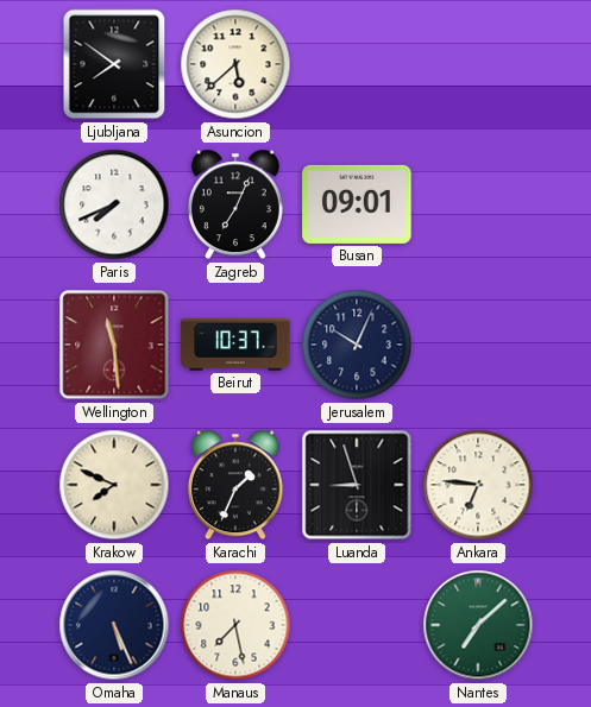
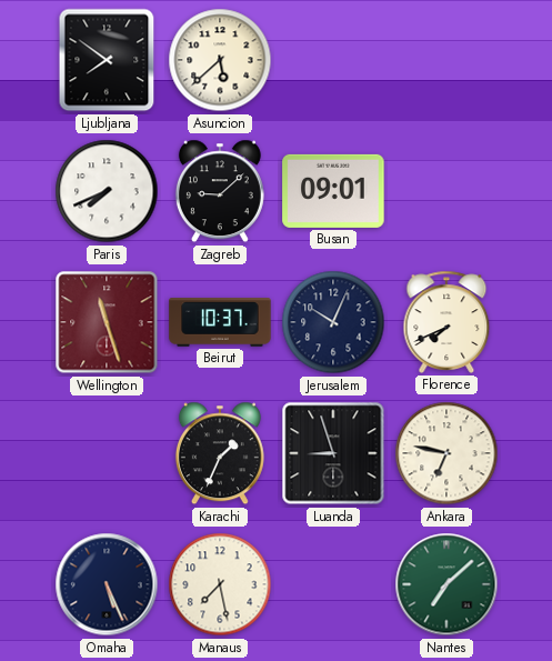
Zagreb: 7:04 -> 9:08
Wellington: 11:29 -> 11:27
Florence: none -> 7:41
Krakow: 7:49 -> none
Ankara: 6:46 -> 6:47
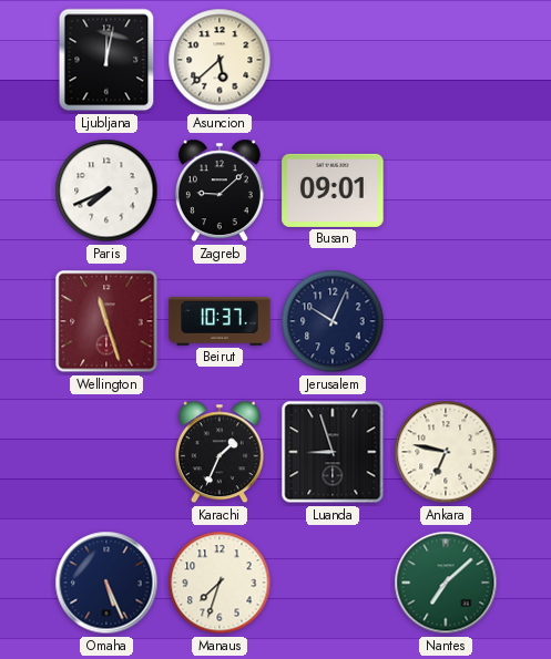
Ljubljana: 7:51 -> 12:02
Florence: 7:41 -> none
Manaus: 7:28 -> 7:33
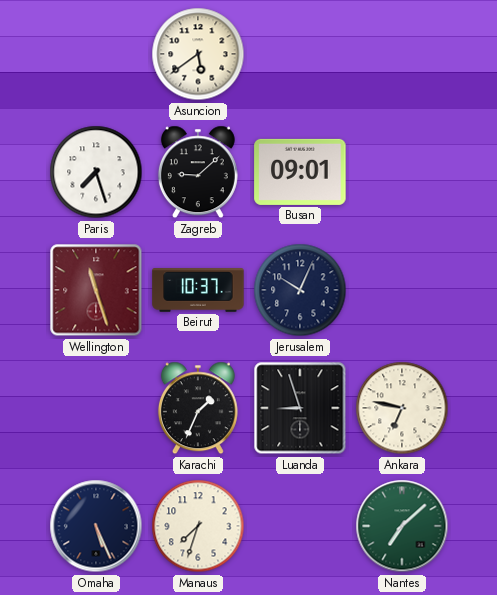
Ljubljana: 12:02 -> none
Asuncion: 5:38 -> 5:39
Paris: 7:41 -> 7:27
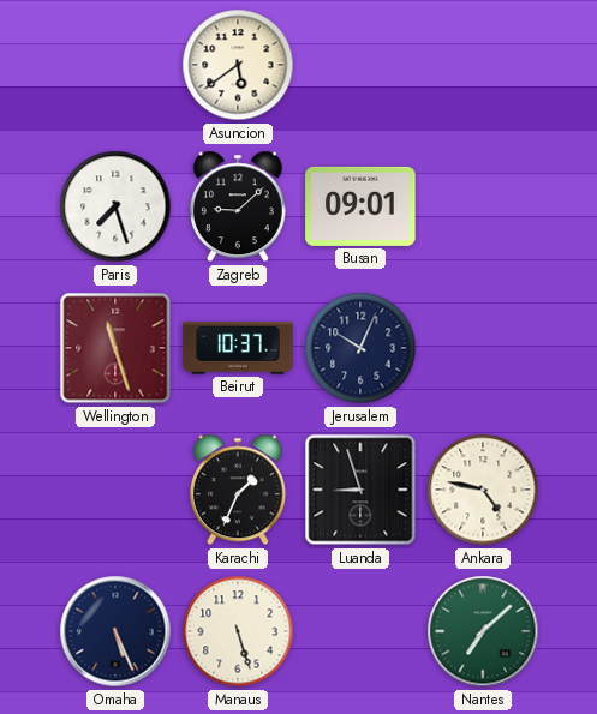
Ankara: 6:47 -> 4:47
Manaus: 7:33 -> 5:27
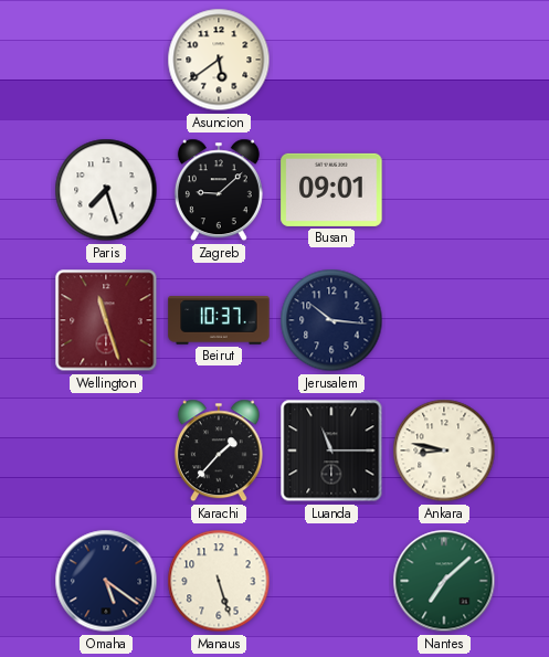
Jerusalem: 10:04 -> 10:16
Karachi: 1:34 -> 1:37
Luanda: 8:57 -> 11:15
Ankara: 4:47 -> 8:47
Omaha: 5:26 -> 5:21
